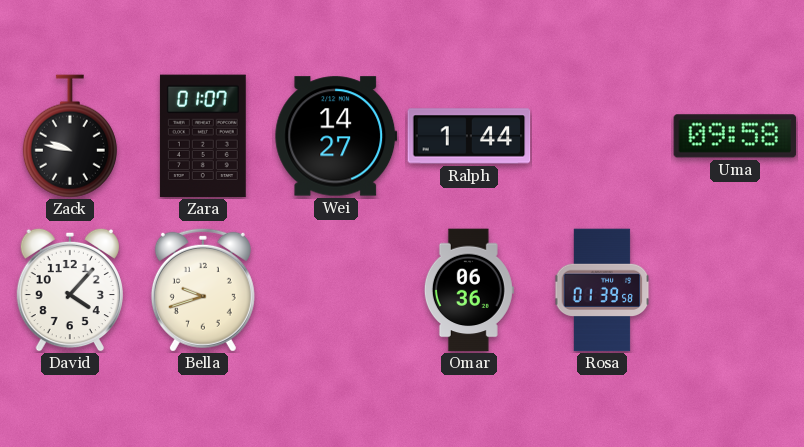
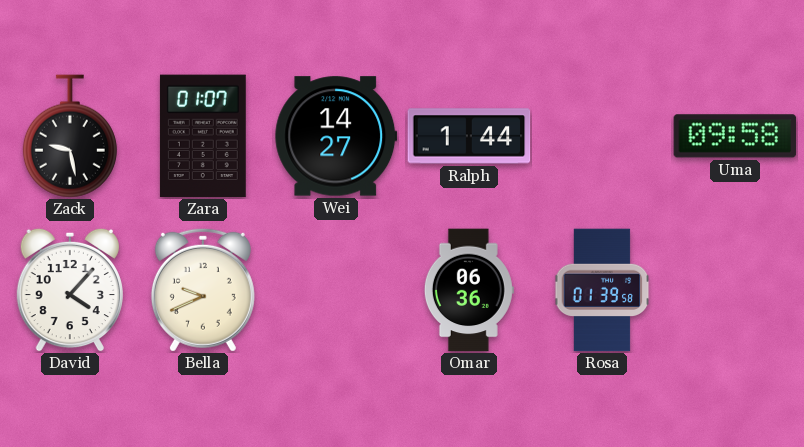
Zack: 9:47 -> 9:28
Bella: 9:42 -> 9:41
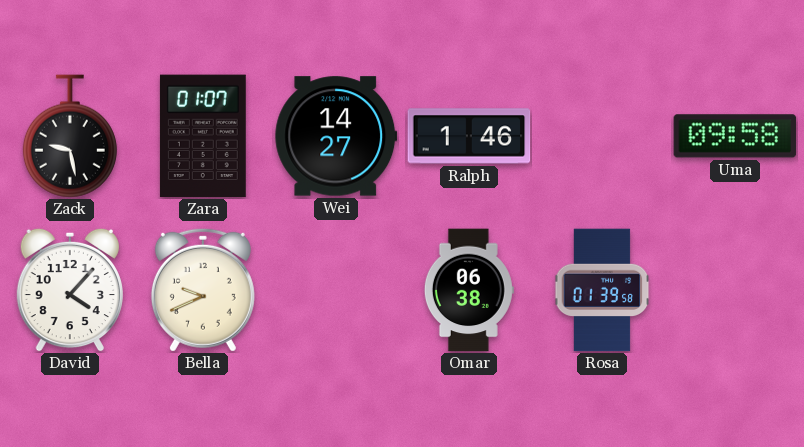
Ralph: 1:44 -> 1:46
Omar: 06:36 -> 06:38
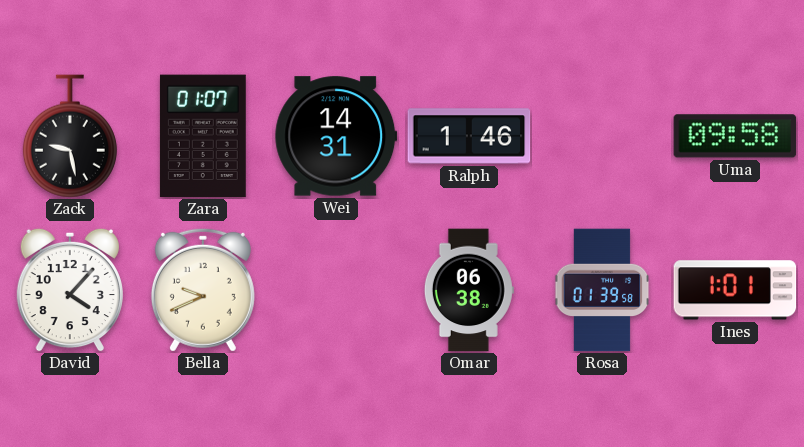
Wei: 14:27 -> 14:31
Ines: none -> 1:01
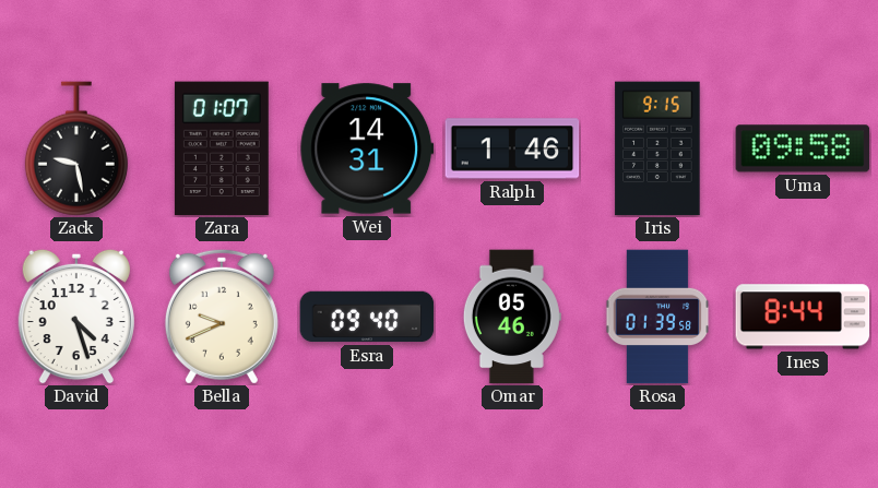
Iris: none -> 9:15
David: 4:07 -> 4:27
Esra: none -> 09:40
Omar: 06:38 -> 05:46
Ines: 1:01 -> 8:44
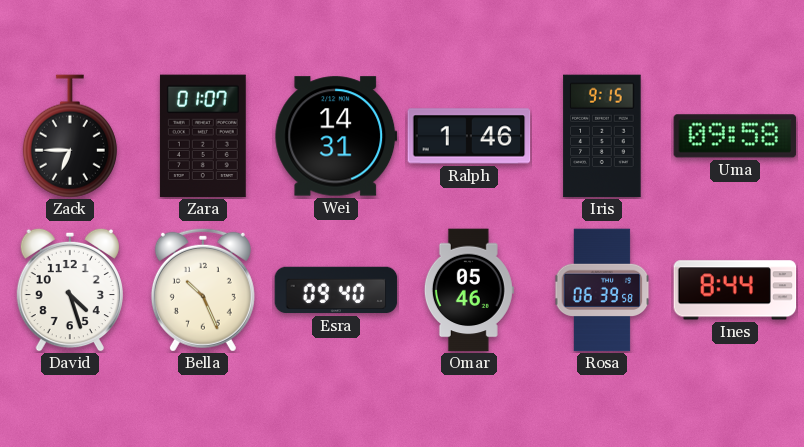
Zack: 9:28 -> 6:45
Bella: 9:41 -> 10:26
Rosa: 01:39 -> 06:39
